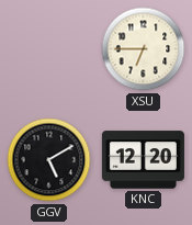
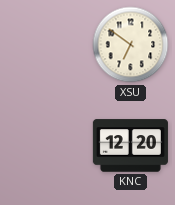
XSU: 6:45 -> 6:51
GGV: 5:10 -> none
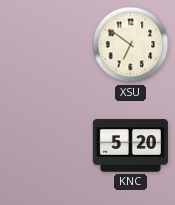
KNC: 12:20 -> 5:20
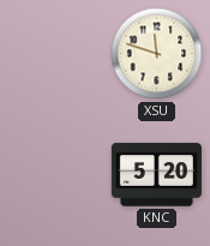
XSU: 6:51 -> 11:48
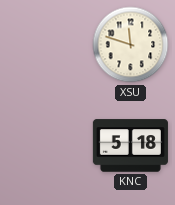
KNC: 5:20 -> 5:18
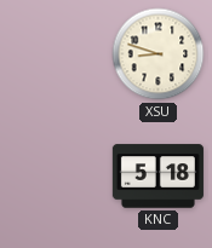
XSU: 11:48 -> 8:48
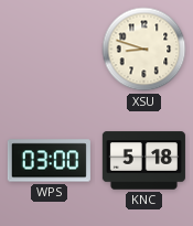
WPS: none -> 03:00
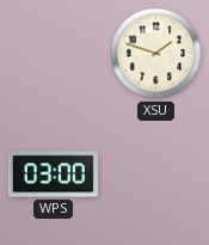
XSU: 8:48 -> 1:48
KNC: 5:18 -> none
